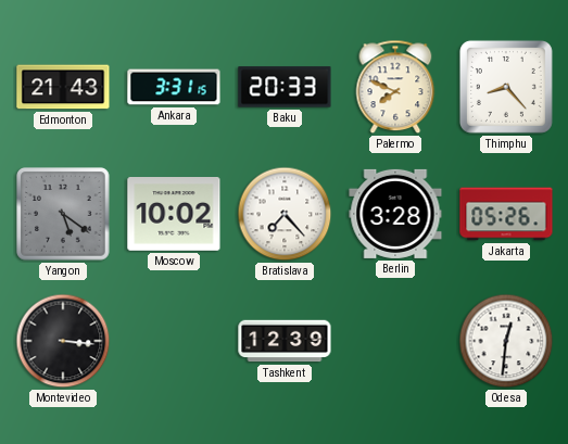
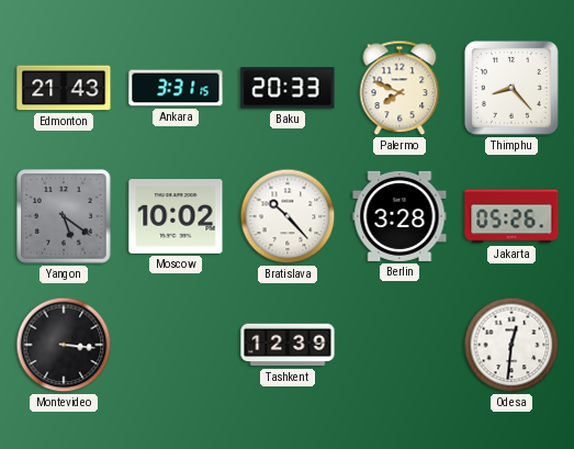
Bratislava: 7:23 -> 10:23
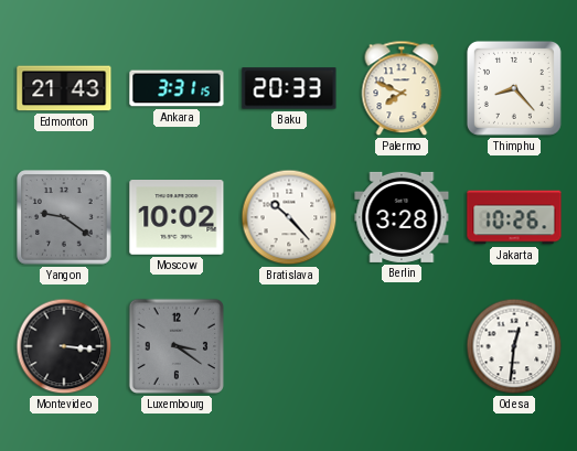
Yangon: 5:21 -> 9:21
Jakarta: 05:26 -> 10:26
Luxembourg: none -> 3:21
Tashkent: 12:39 -> none
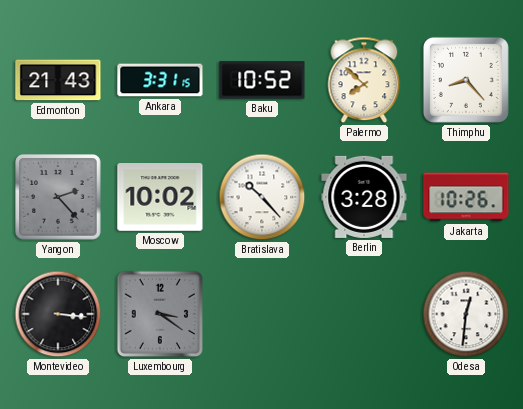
Baku: 20:33 -> 10:52
Palermo: 7:49 -> 7:52
Yangon: 9:21 -> 2:23
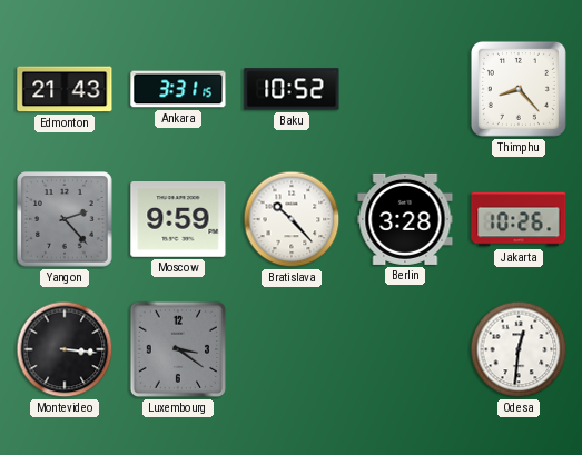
Palermo: 7:52 -> none
Moscow: 10:02 -> 9:59
